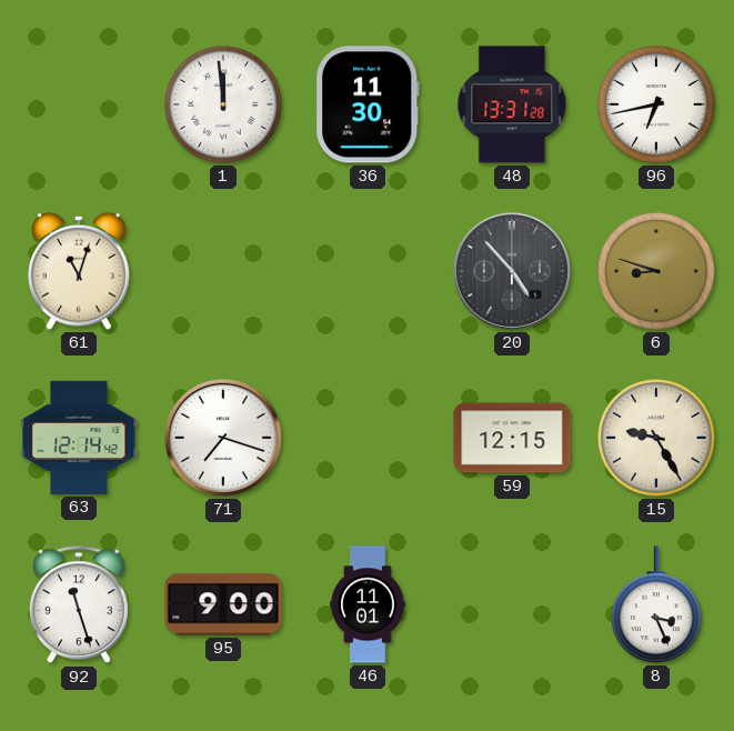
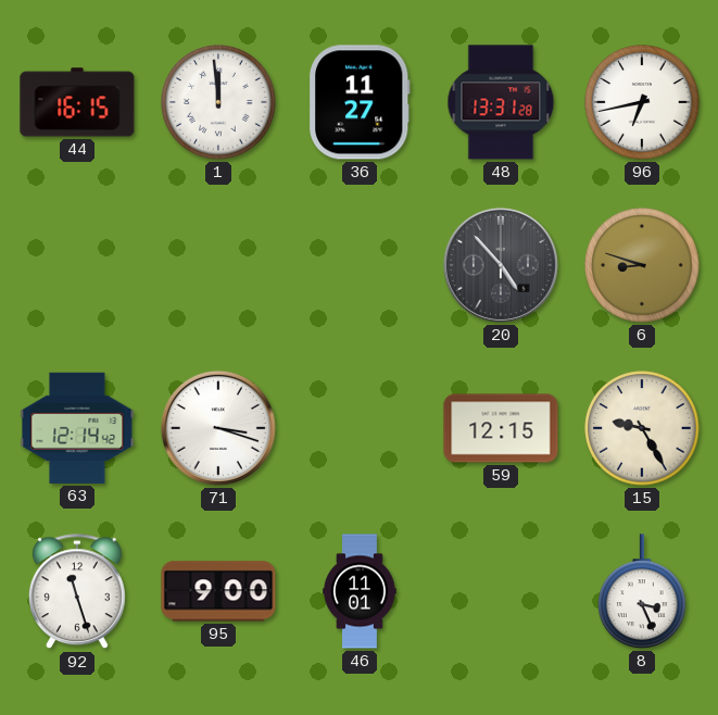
44: none -> 16:15
36: 11:30 -> 11:27
61: 11:03 -> none
71: 7:18 -> 3:18
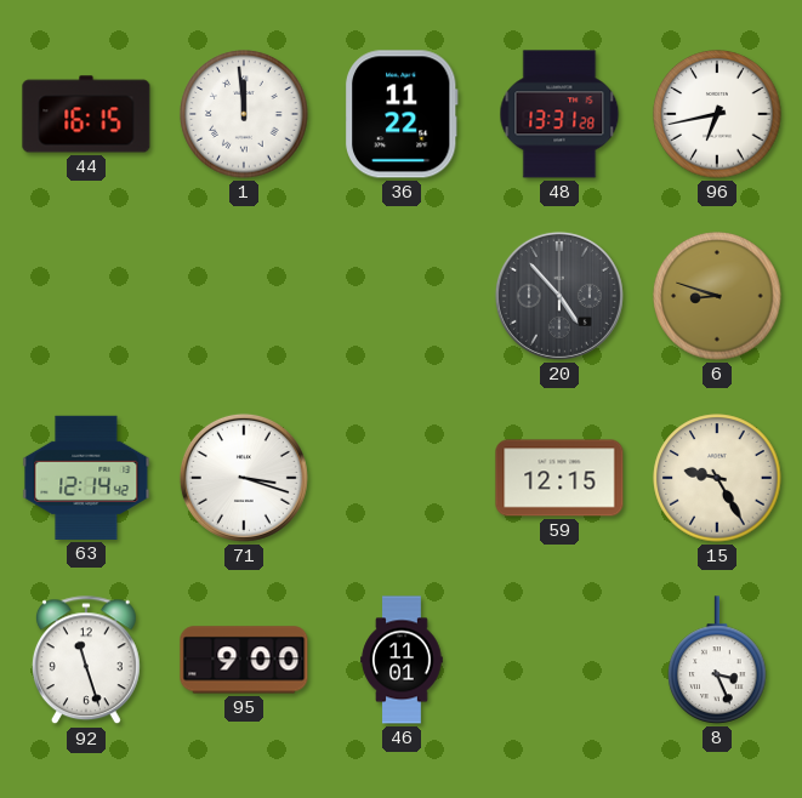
36: 11:27 -> 11:22
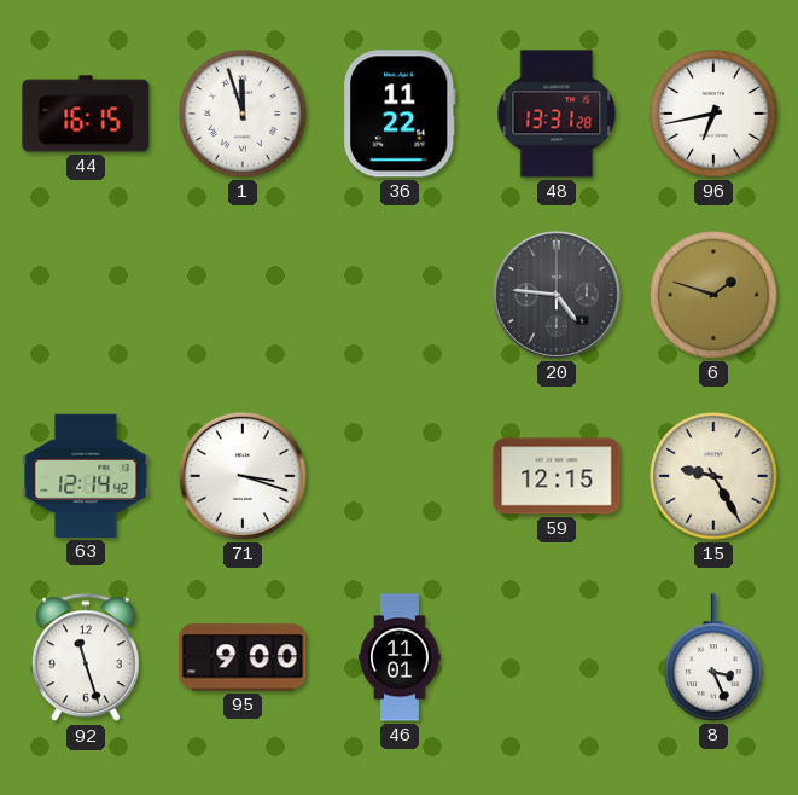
1: 11:59 -> 11:57
20: 4:53 -> 4:46
6: 8:48 -> 1:48
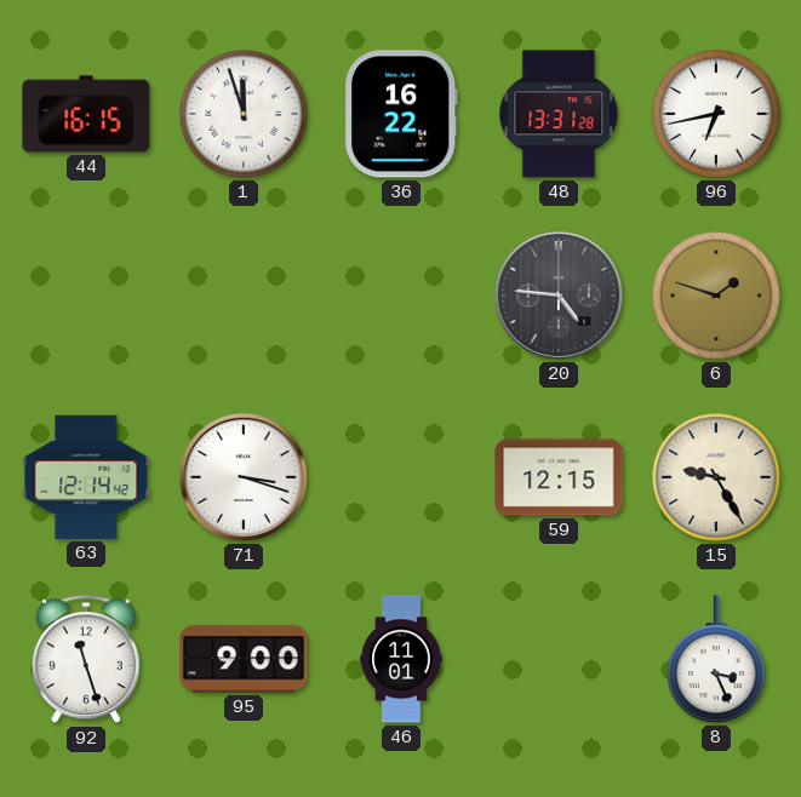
36: 11:22 -> 16:22
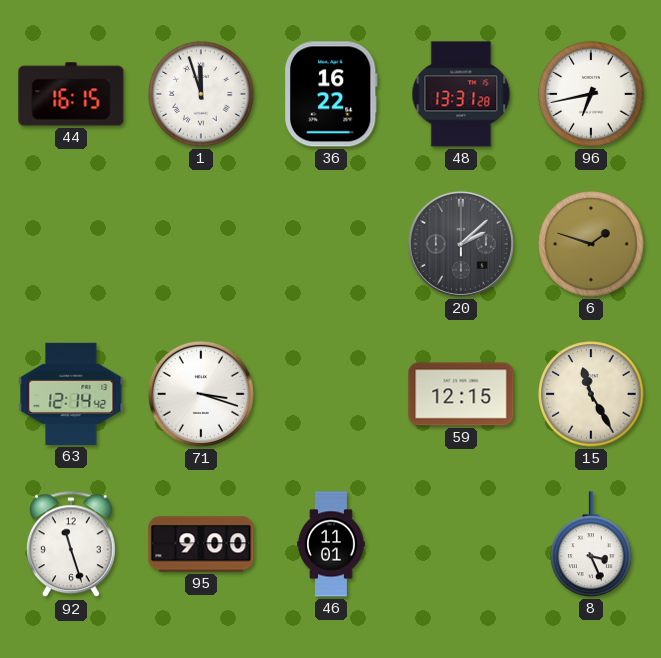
20: 4:46 -> 2:08
15: 9:25 -> 11:25
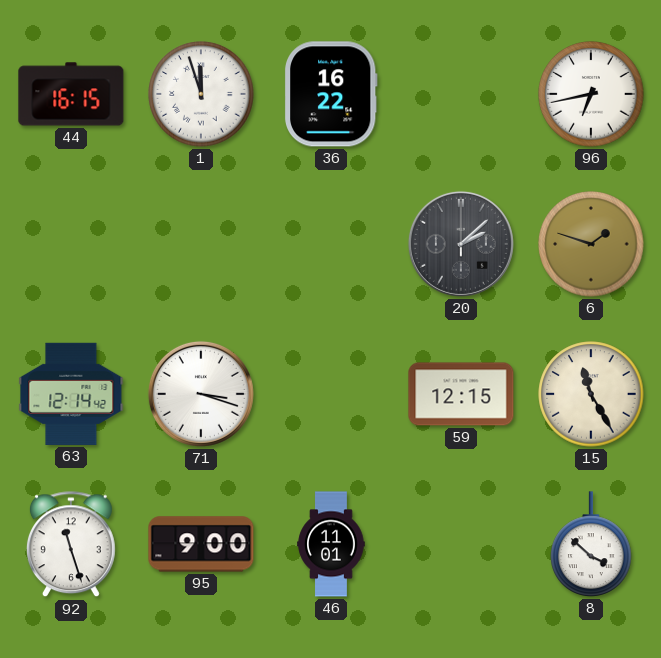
48: 13:31 -> none
8: 3:26 -> 3:52
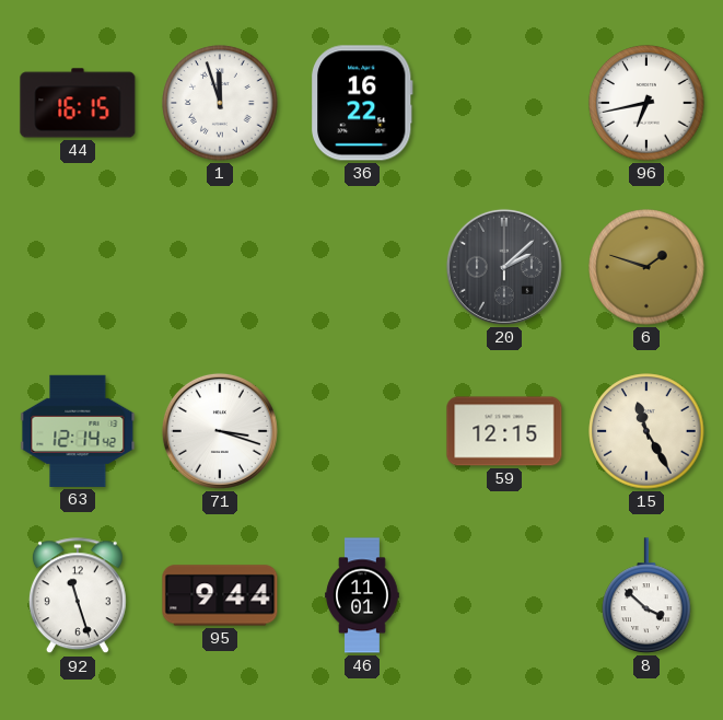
95: 9:00 -> 9:44
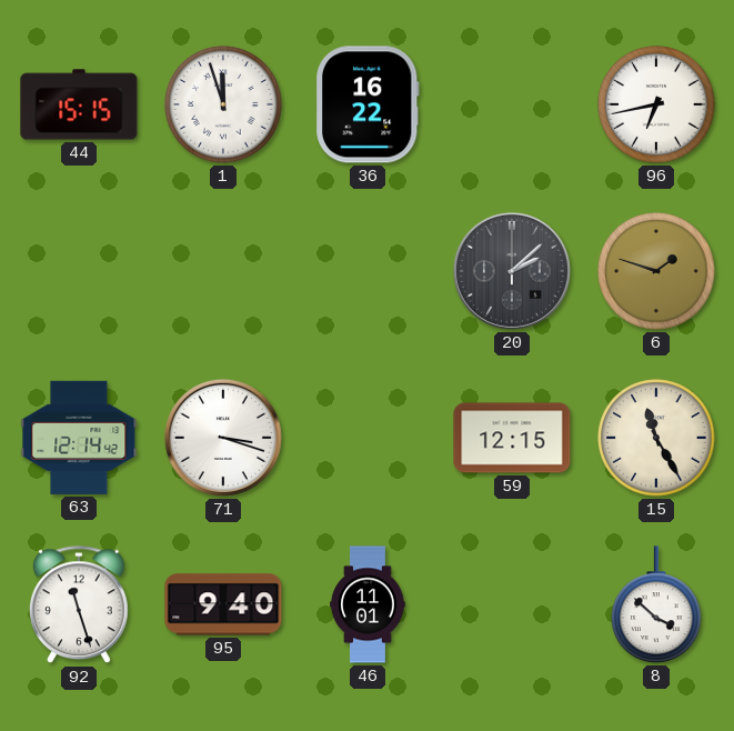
44: 16:15 -> 15:15
95: 9:44 -> 9:40
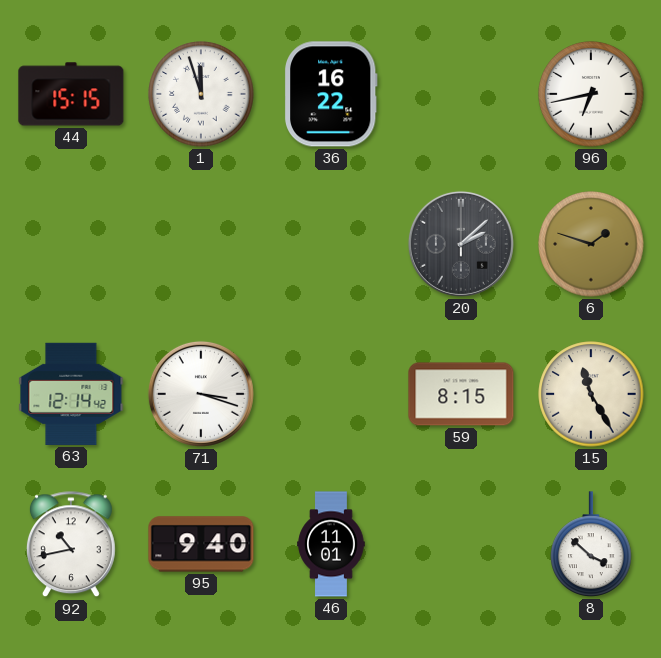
59: 12:15 -> 8:15
92: 11:27 -> 10:43
